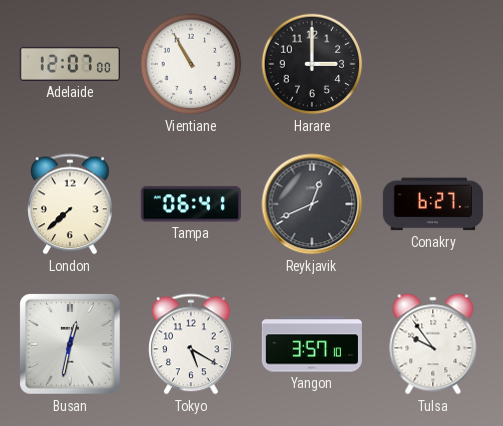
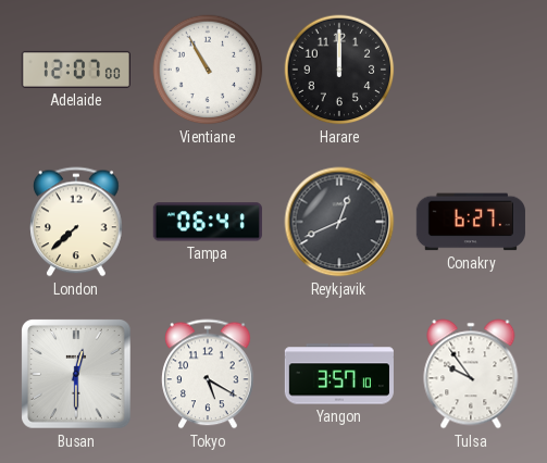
Harare: 3:00 -> 12:00
Busan: 12:32 -> 12:30
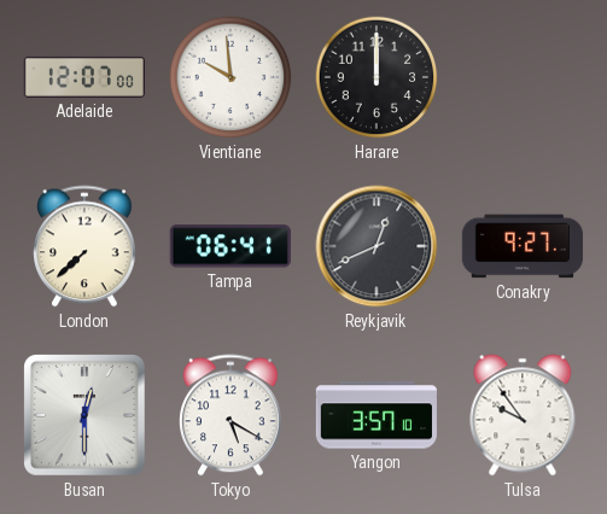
Vientiane: 10:55 -> 9:59
Conakry: 6:27 -> 9:27
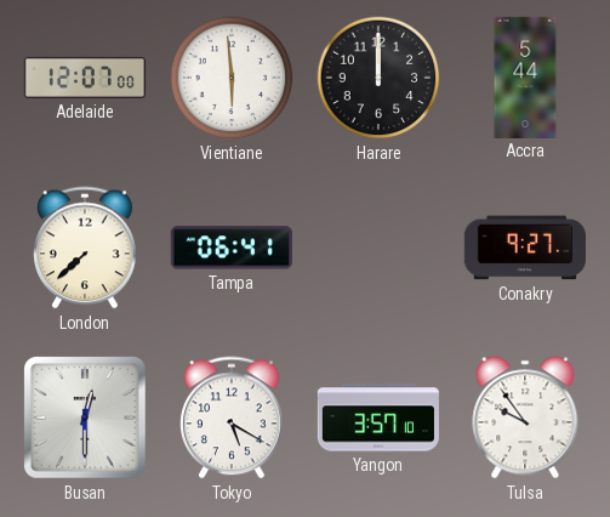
Vientiane: 9:59 -> 5:59
Accra: none -> 5:44
Reykjavik: 12:41 -> none
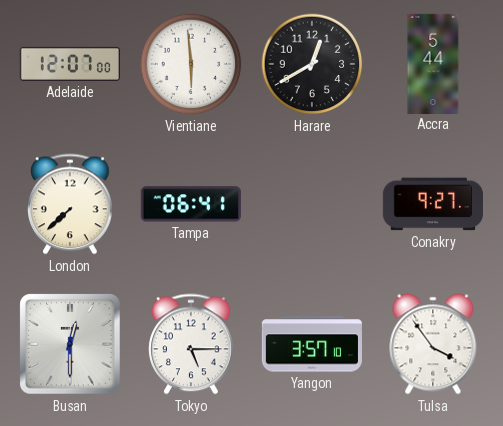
Harare: 12:00 -> 12:40
Tokyo: 5:20 -> 5:15
Tulsa: 9:54 -> 3:54
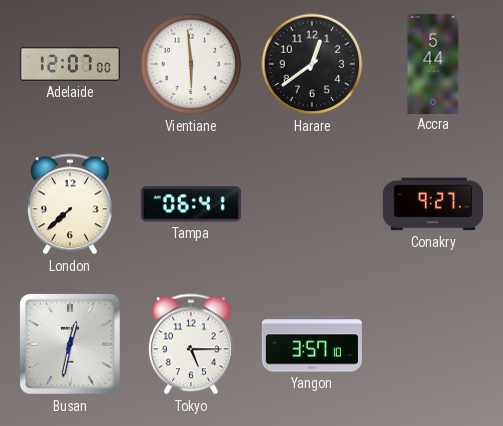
Harare: 12:40 -> 12:39
Busan: 12:30 -> 12:32
Tulsa: 3:54 -> none
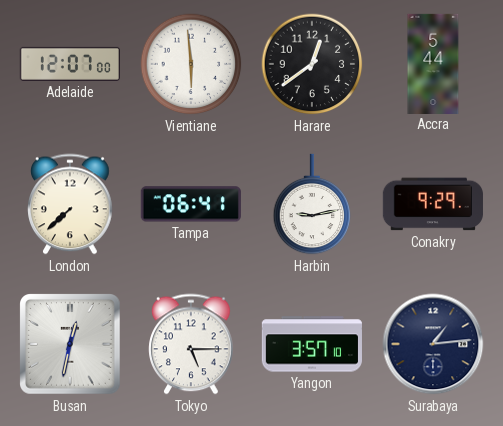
Harbin: none -> 9:13
Conakry: 9:27 -> 9:29
Surabaya: none -> 1:14
